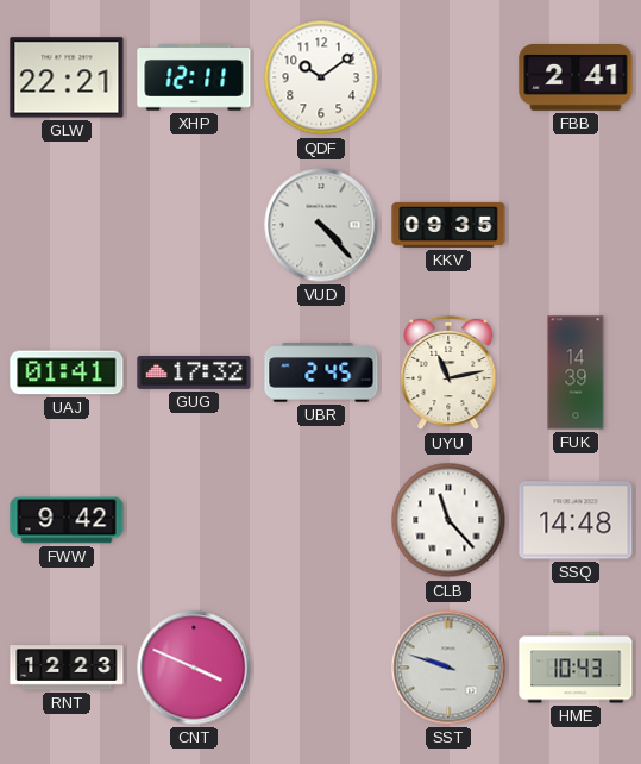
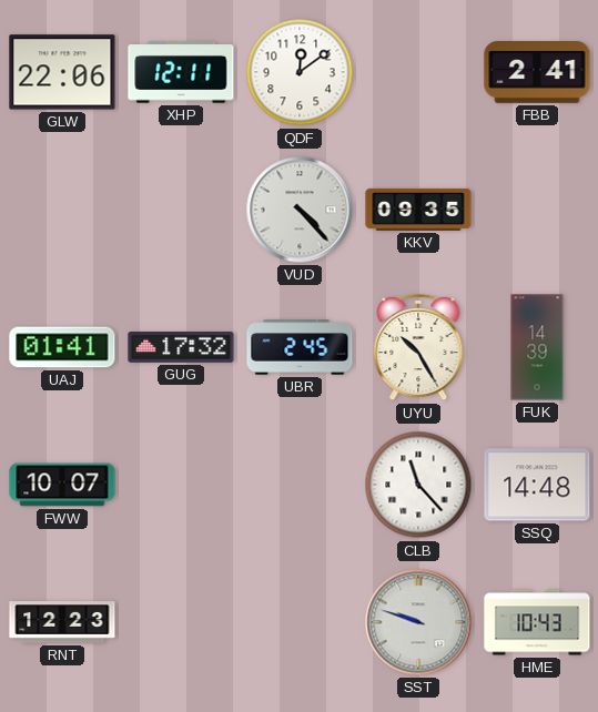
GLW: 22:21 -> 22:06
QDF: 10:09 -> 12:09
UYU: 11:13 -> 10:25
FWW: 9:42 -> 10:07
CNT: 3:49 -> none
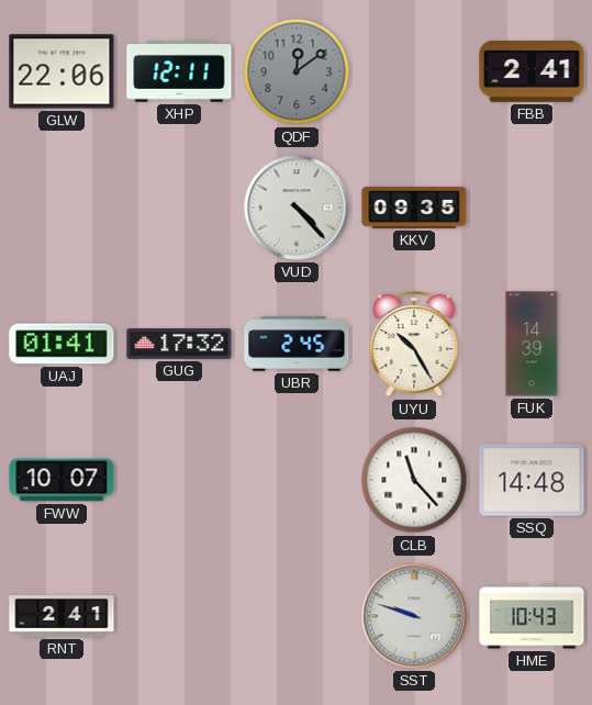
QDF dial: white -> grey
RNT: 12:23 -> 2:41
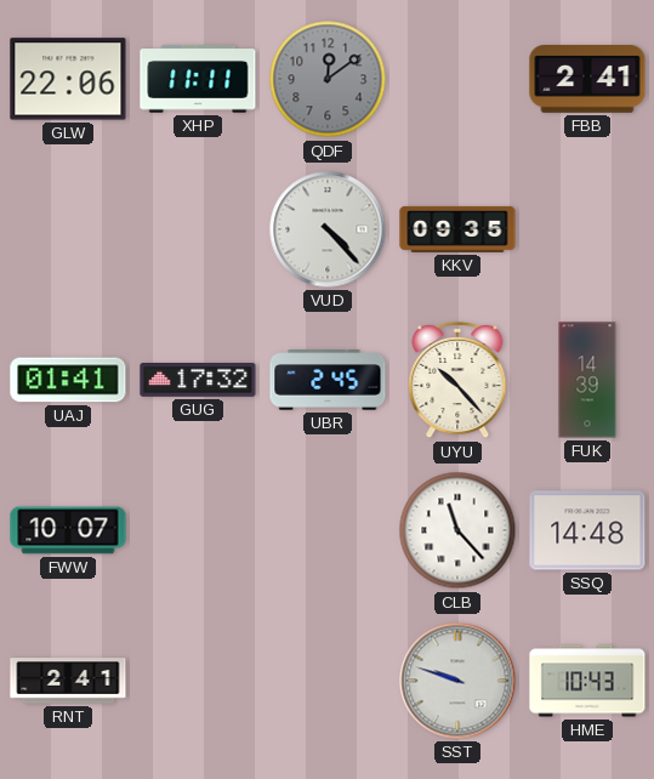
XHP: 12:11 -> 11:11
UYU: 10:25 -> 10:23
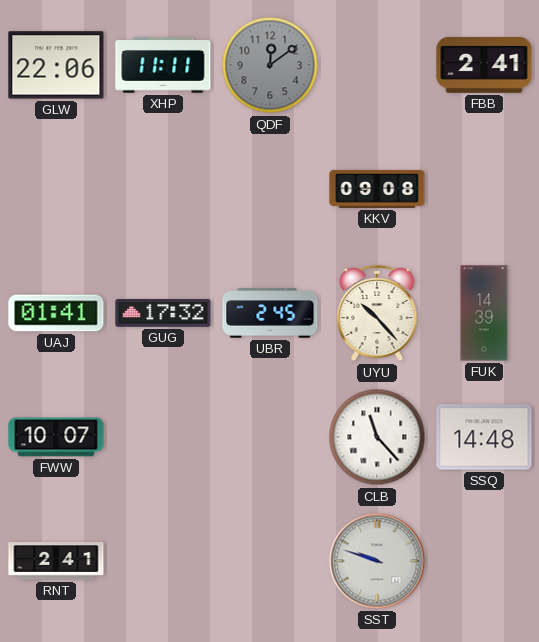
VUD: 4:23 -> none
KKV: 09:35 -> 09:08
HME: 10:43 -> none
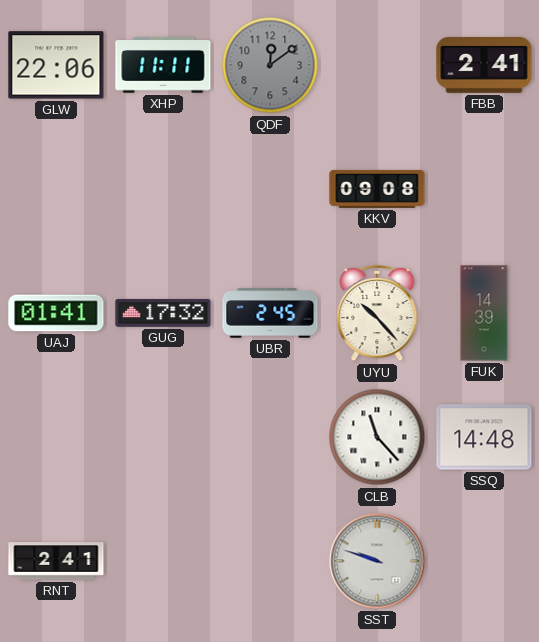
FWW: 10:07 -> none
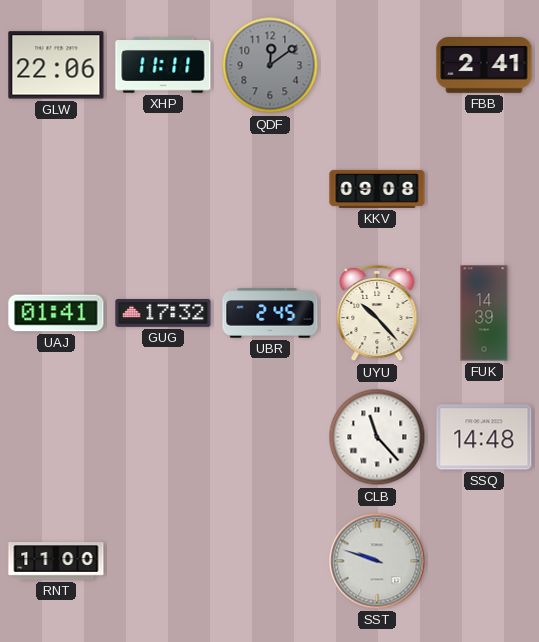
RNT: 2:41 -> 11:00
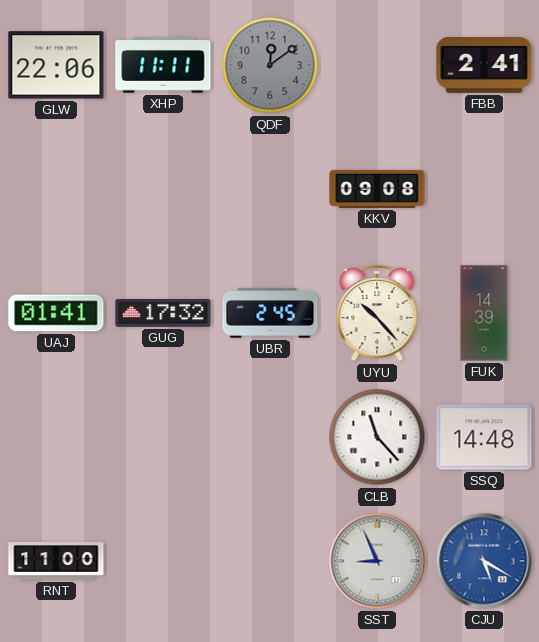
SST: 9:48 -> 8:56
CJU: none -> 5:20
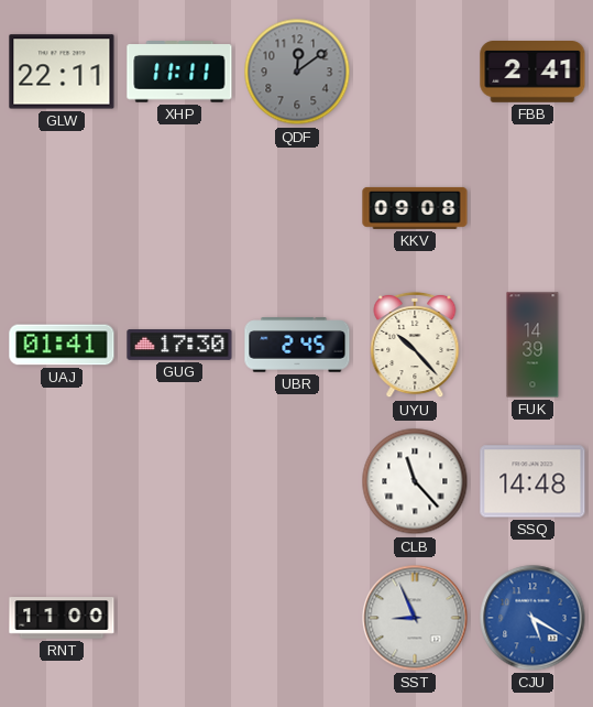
GLW: 22:06 -> 22:11
GUG: 17:32 -> 17:30
